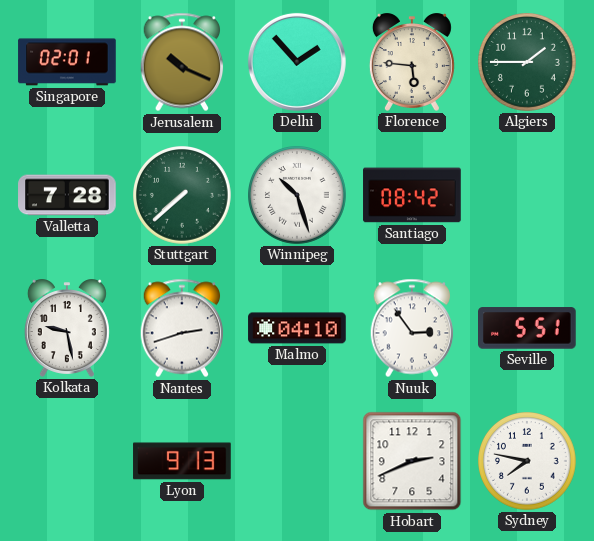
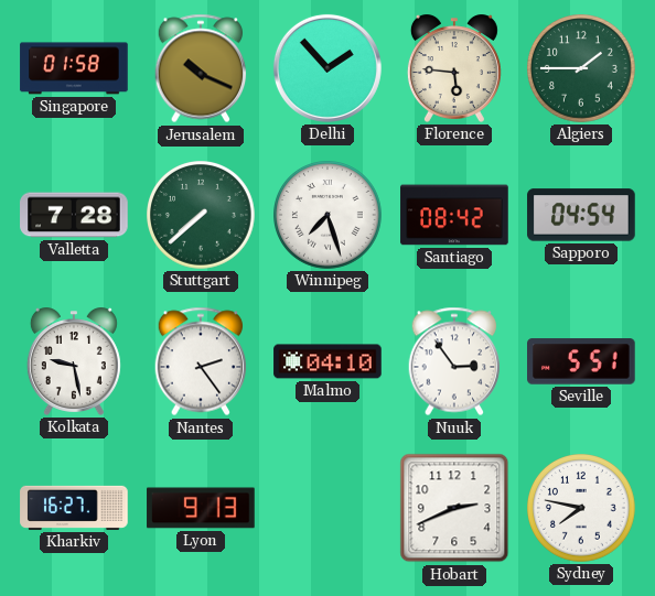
Singapore: 02:01 -> 01:58
Winnipeg: 10:27 -> 7:27
Sapporo: none -> 04:54
Nantes: 2:42 -> 2:24
Kharkiv: none -> 16:27
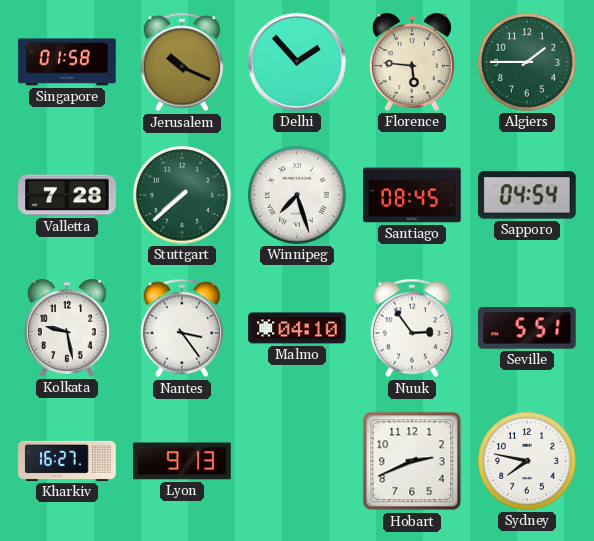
Santiago: 08:42 -> 08:45
Nantes: 2:24 -> 3:24
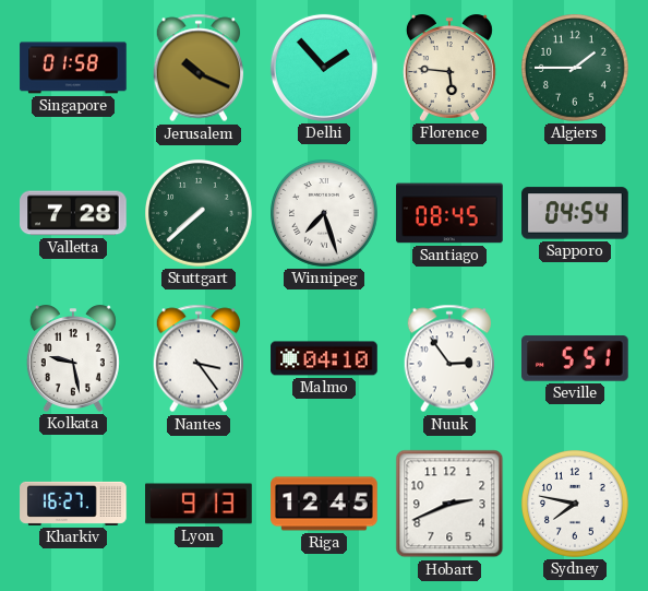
Riga: none -> 12:45
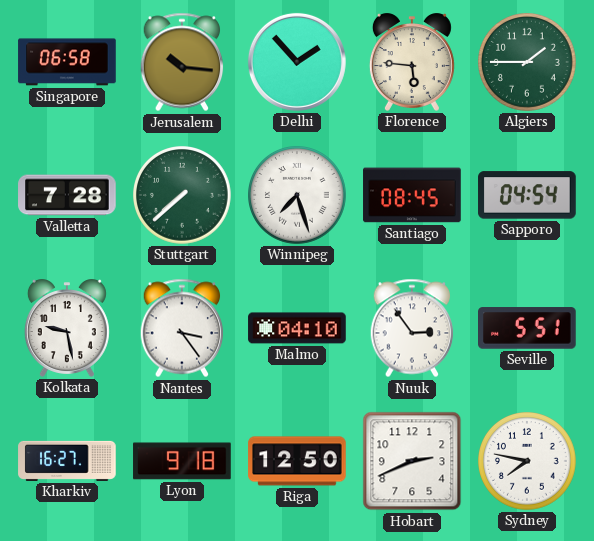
Singapore: 01:58 -> 06:58
Jerusalem: 10:19 -> 10:16
Lyon: 9:13 -> 9:18
Riga: 12:45 -> 12:50
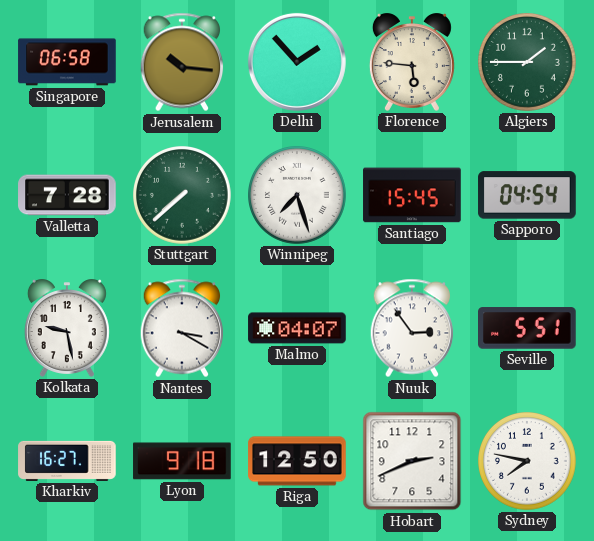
Santiago: 08:45 -> 15:45
Nantes: 3:24 -> 3:20
Malmo: 04:10 -> 04:07
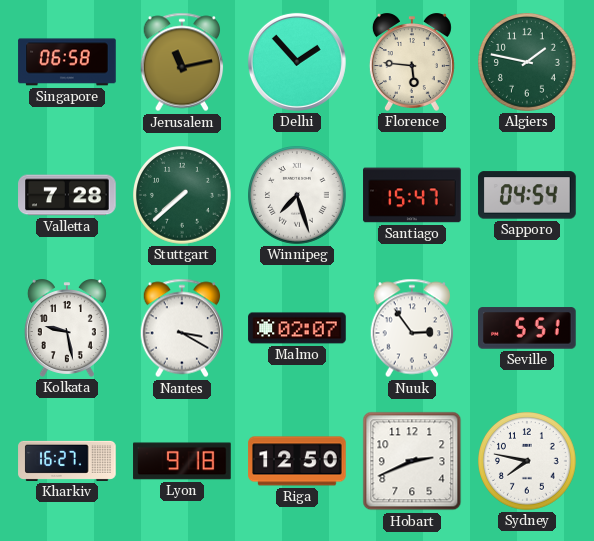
Jerusalem: 10:16 -> 11:13
Algiers: 1:45 -> 1:47
Santiago: 15:45 -> 15:47
Malmo: 04:07 -> 02:07
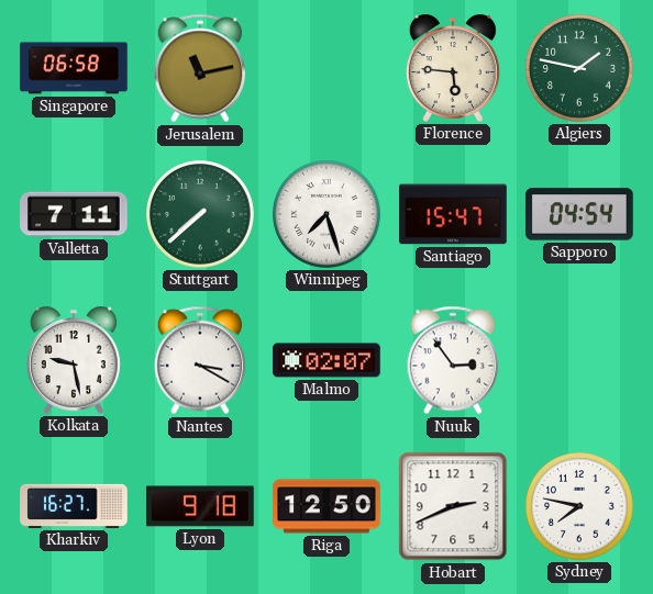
Delhi: 1:53 -> none
Valletta: 7:28 -> 7:11
Seville: 5:51 -> none
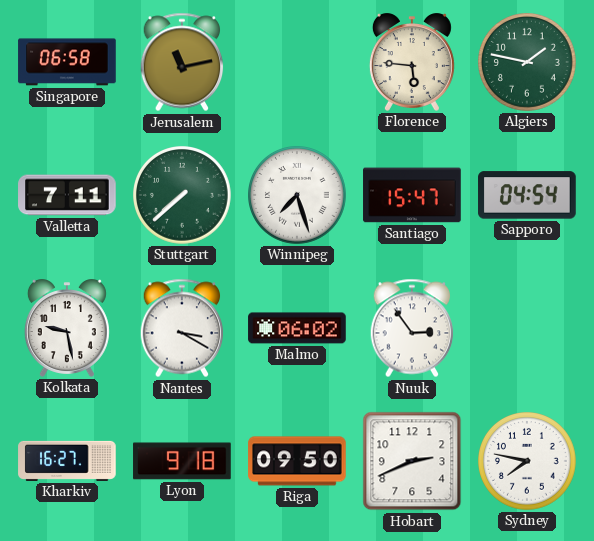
Malmo: 02:07 -> 06:02
Riga: 12:50 -> 09:50
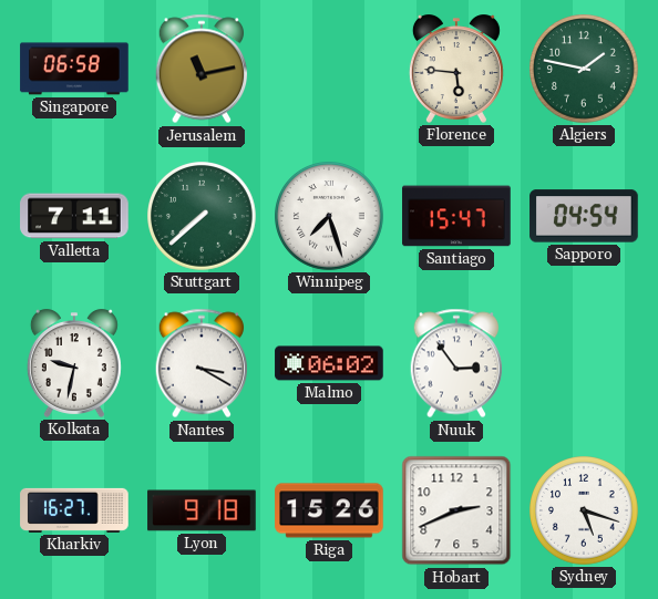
Kolkata: 9:28 -> 9:32
Riga: 09:50 -> 15:26
Sydney: 7:47 -> 5:18
